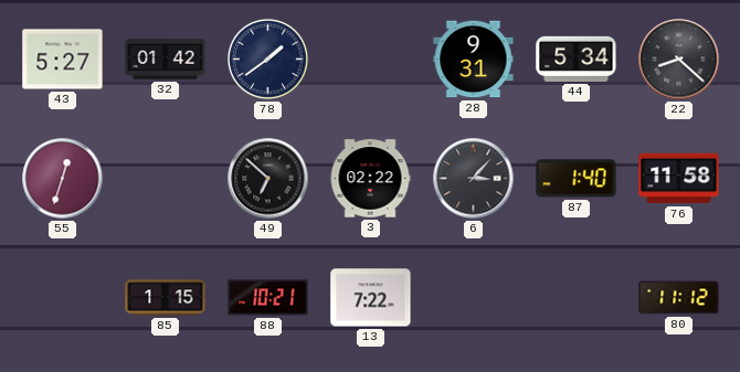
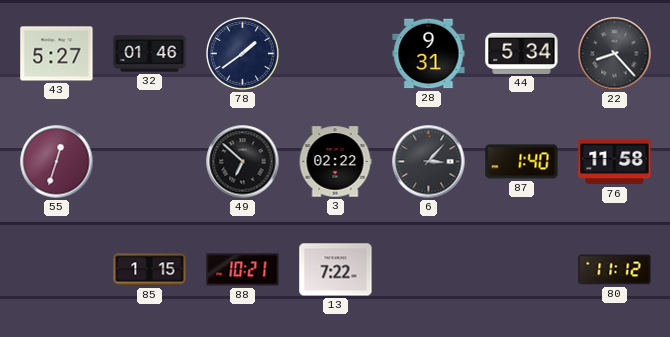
32: 01:42 -> 01:46
22: 8:22 -> 8:23
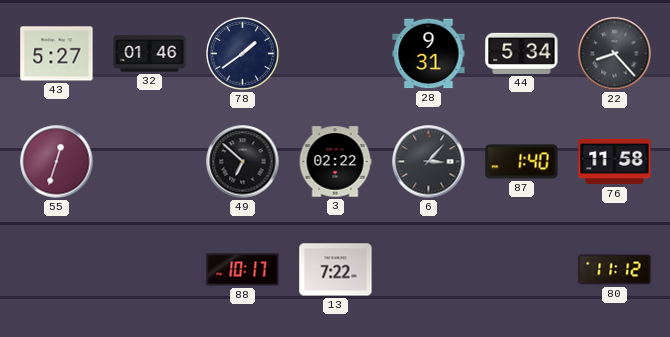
85: 1:15 -> none
88: 10:21 -> 10:17
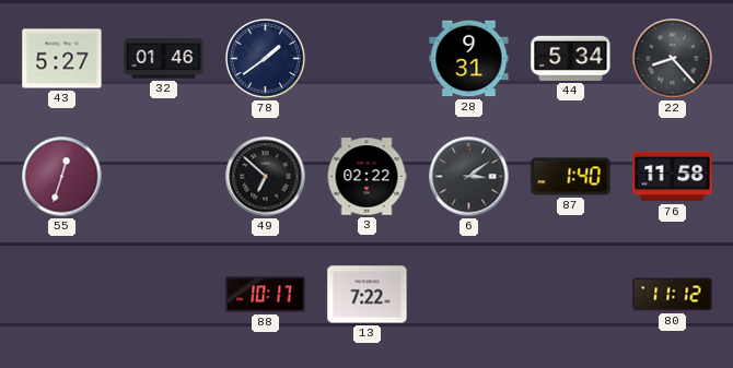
6: 3:07 -> 3:09
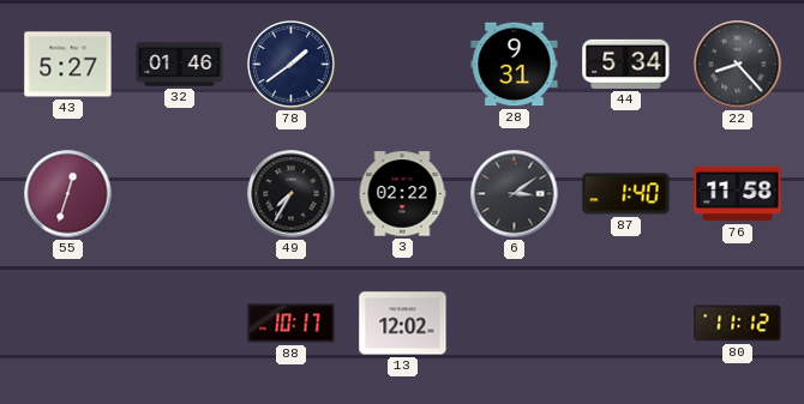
49: 6:52 -> 7:35
13: 7:22 -> 12:02
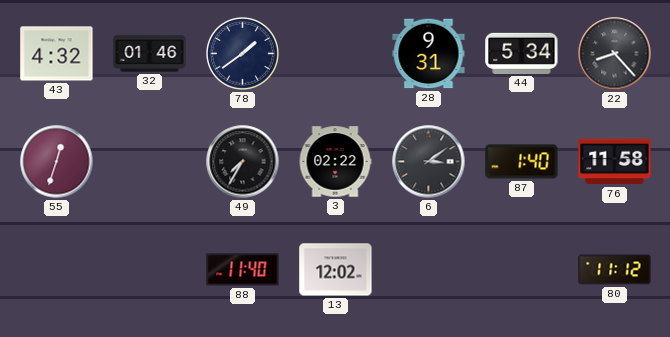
43: 5:27 -> 4:32
88: 10:17 -> 11:40
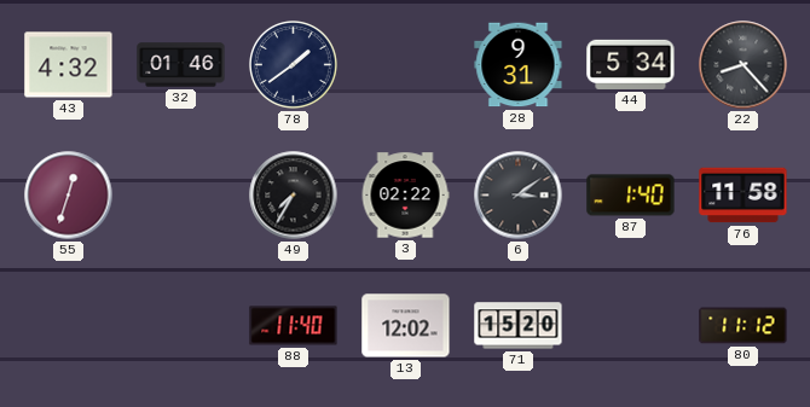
71: none -> 15:20
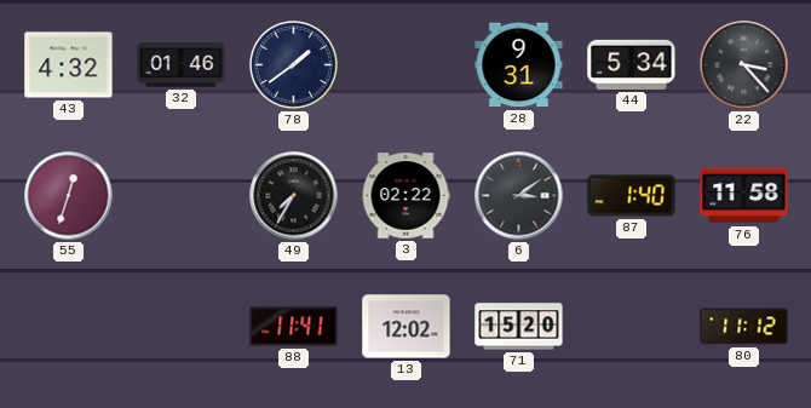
22: 8:23 -> 3:23
88: 11:40 -> 11:41
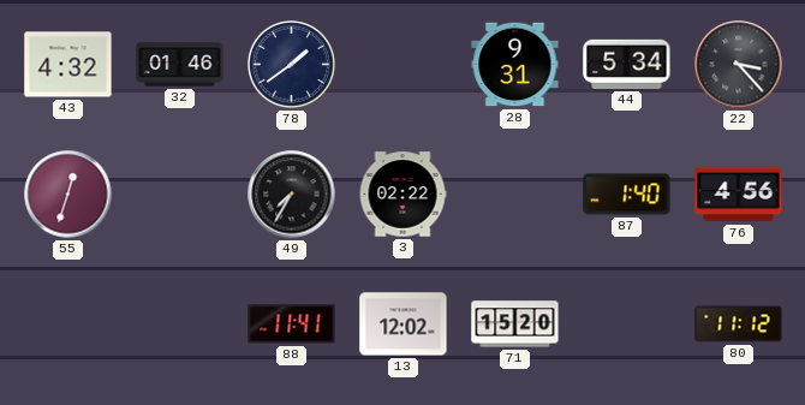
6: 3:09 -> none
76: 11:58 -> 4:56
